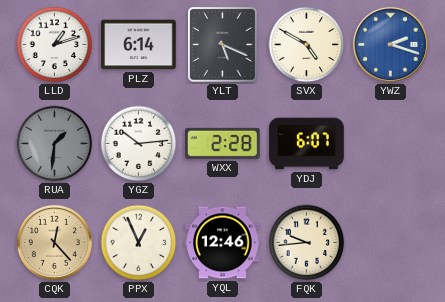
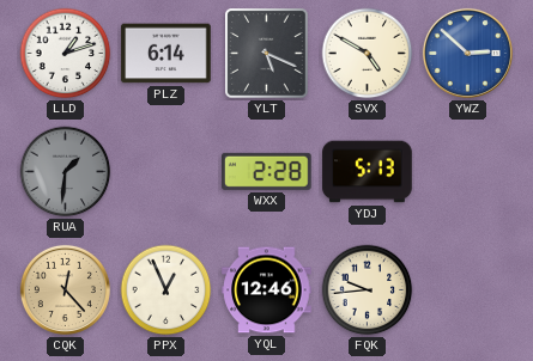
YWZ: 2:18 -> 2:52
YGZ: 10:14 -> none
YDJ: 6:07 -> 5:13
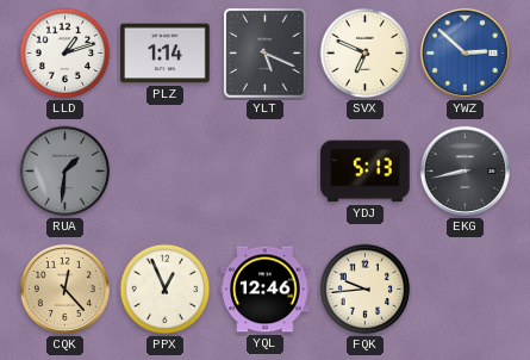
PLZ: 6:14 -> 1:14
SVX: 4:50 -> 6:49
WXX: 2:28 -> none
EKG: none -> 8:43
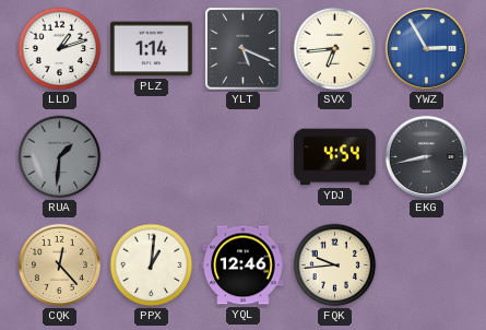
SVX: 6:49 -> 6:44
YWZ: 2:52 -> 2:55
YDJ: 5:13 -> 4:54
PPX: 12:56 -> 1:01
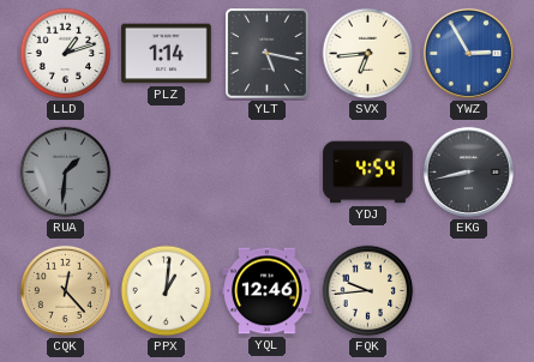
YLT: 5:19 -> 5:17
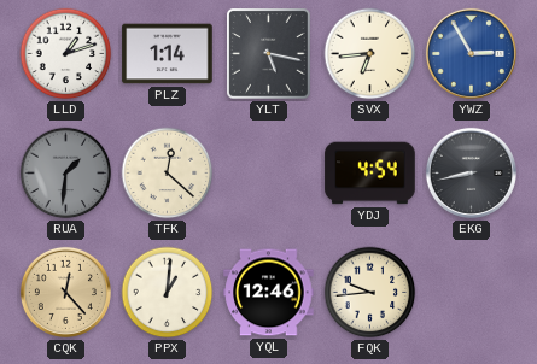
TFK: none -> 12:22
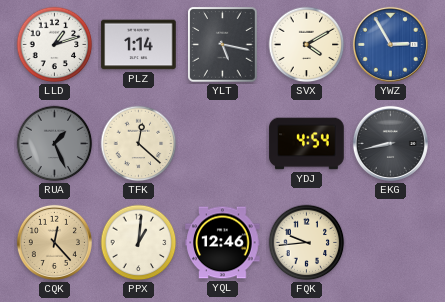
SVX: 6:44 -> 4:10
RUA: 1:31 -> 1:26
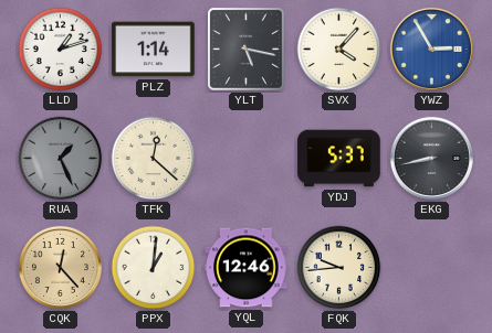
SVX: 4:10 -> 4:07
YDJ: 4:54 -> 5:37
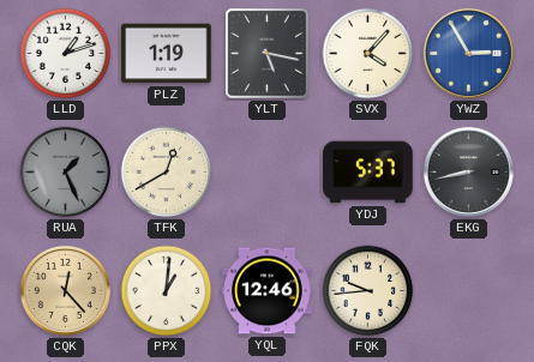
PLZ: 1:14 -> 1:19
TFK: 12:22 -> 12:40
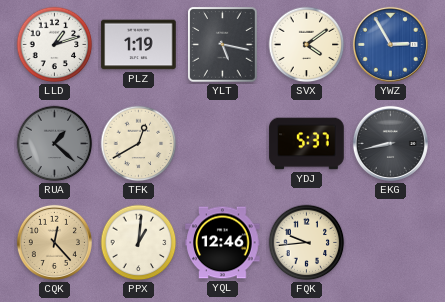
SVX: 4:07 -> 4:09
RUA: 1:26 -> 1:22
